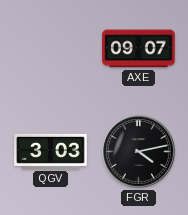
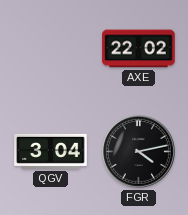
AXE: 09:07 -> 22:02
QGV: 3:03 -> 3:04
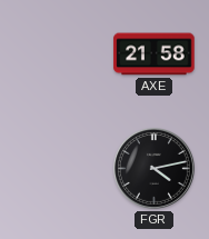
AXE: 22:02 -> 21:58
QGV: 3:04 -> none
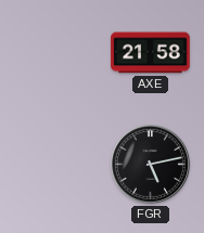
FGR: 4:13 -> 5:13
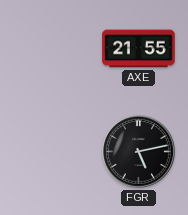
AXE: 21:58 -> 21:55
